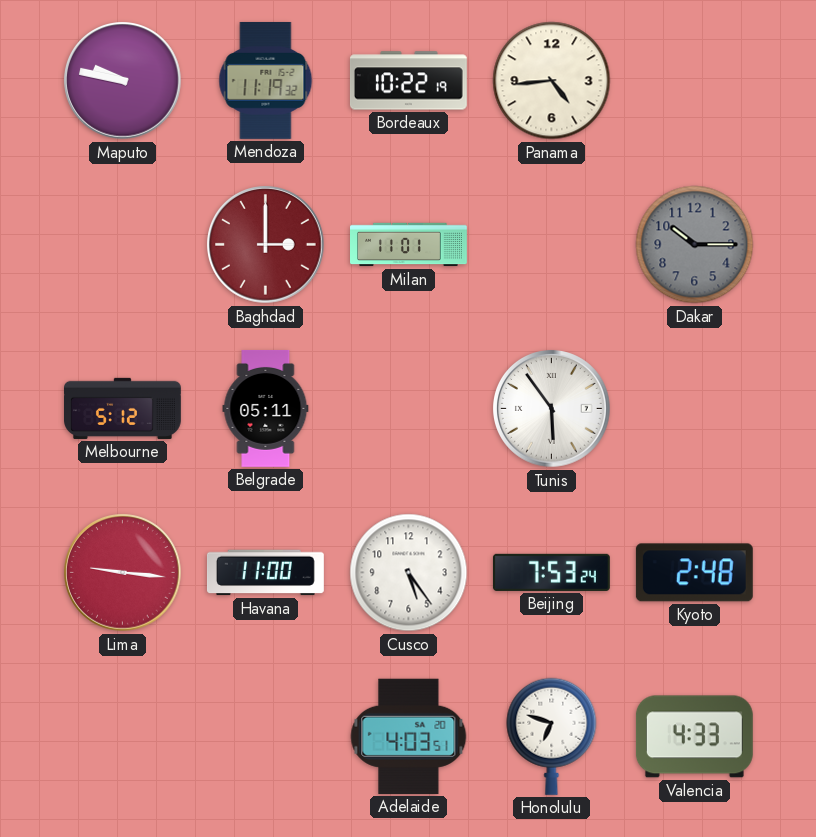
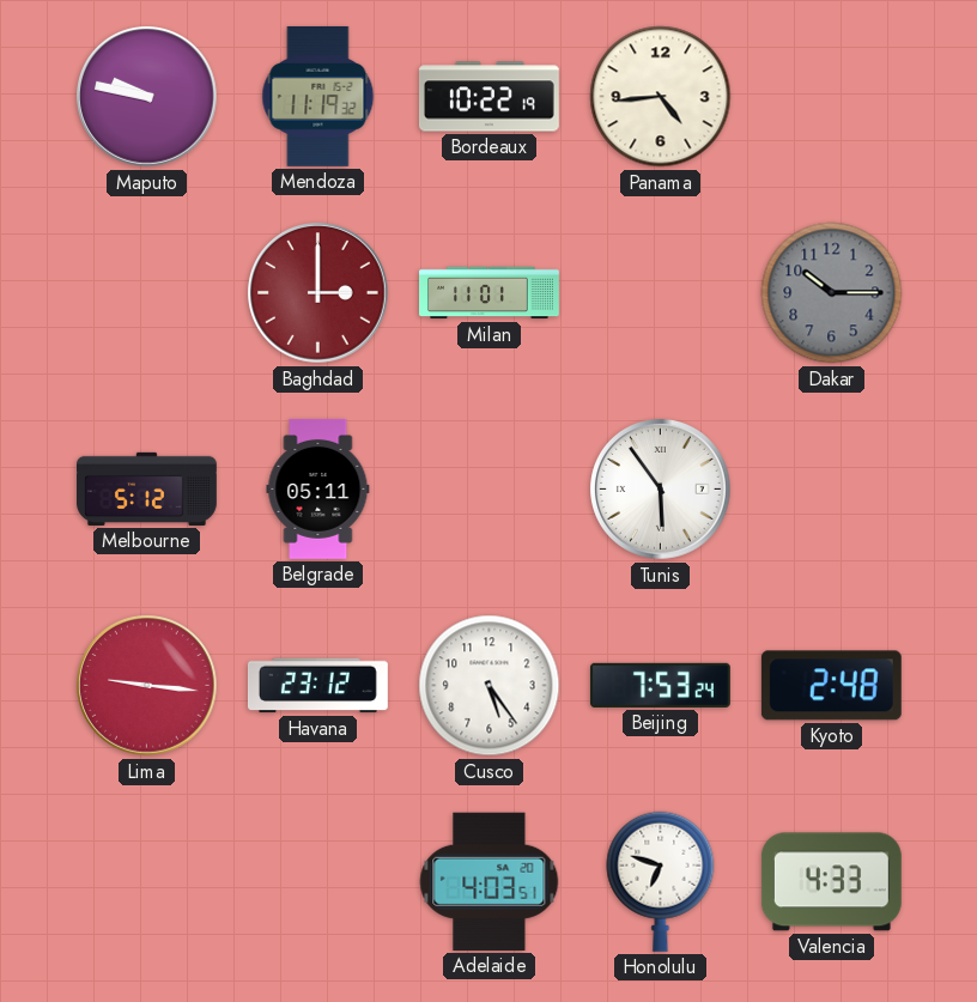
Havana: 11:00 -> 23:12
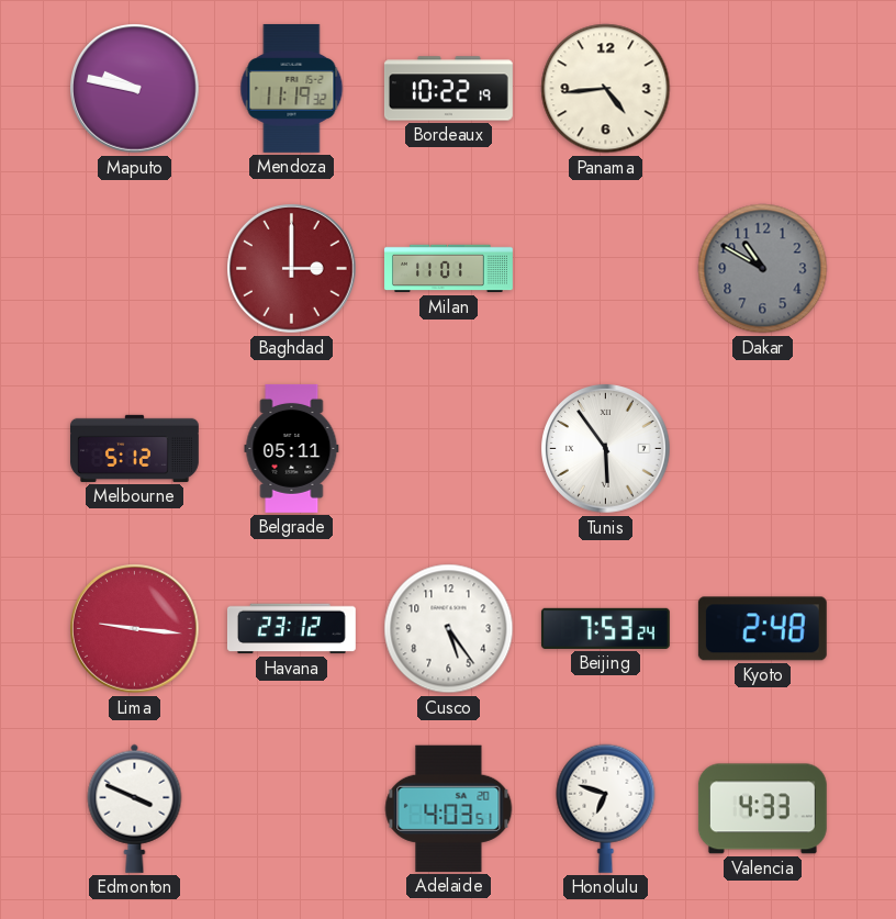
Dakar: 10:15 -> 10:50
Edmonton: none -> 3:49
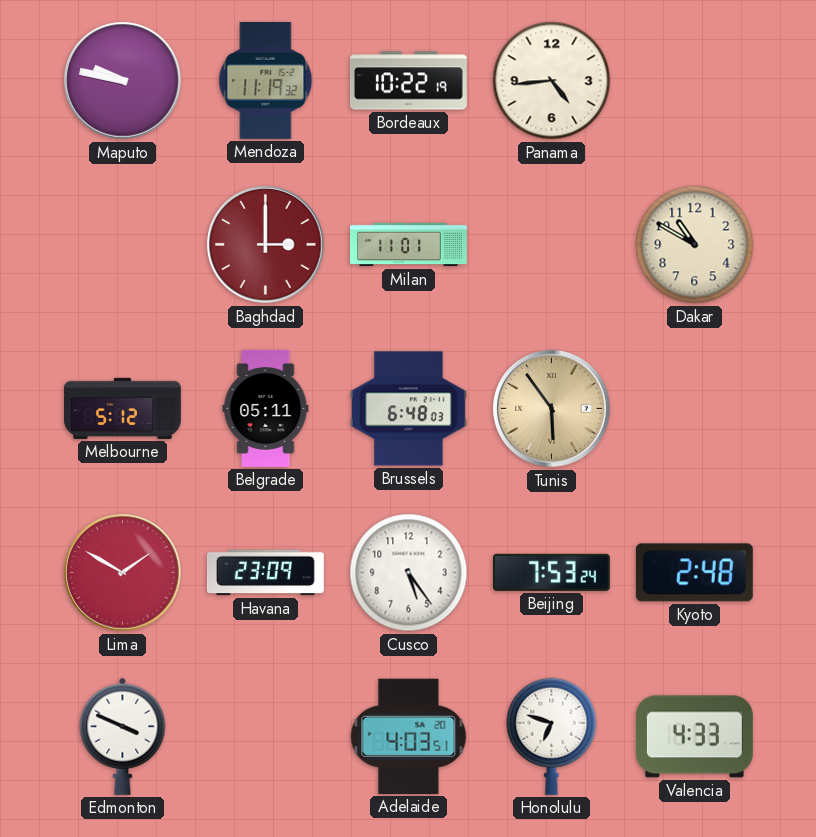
Dakar dial: grey -> cream
Brussels: none -> 6:48
Tunis dial: white -> champagne
Lima: 9:16 -> 1:50
Havana: 23:12 -> 23:09
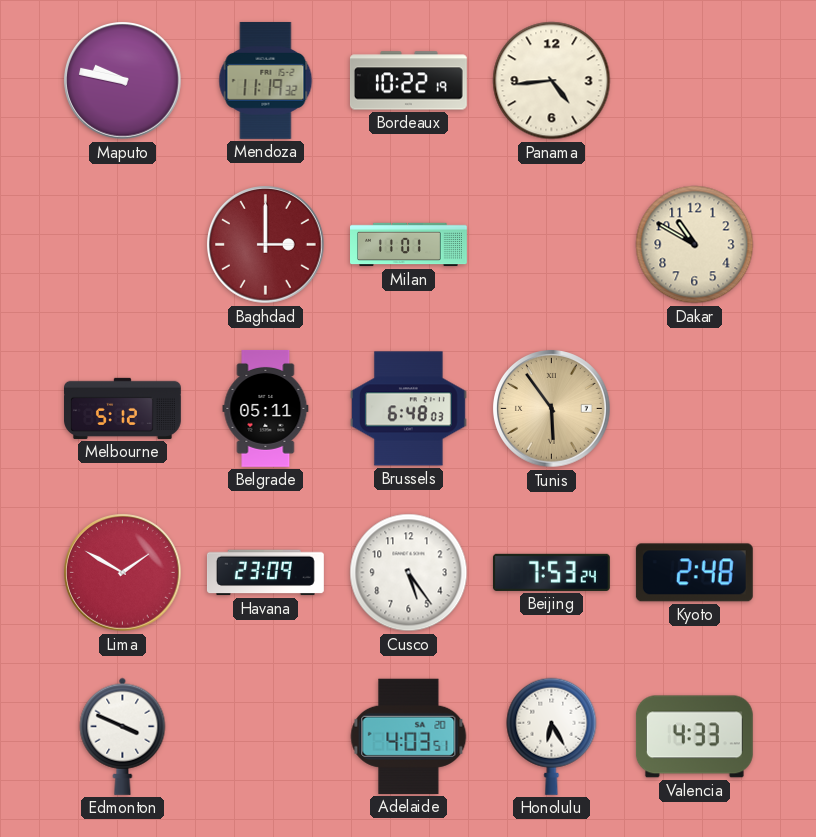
Honolulu: 6:48 -> 6:25
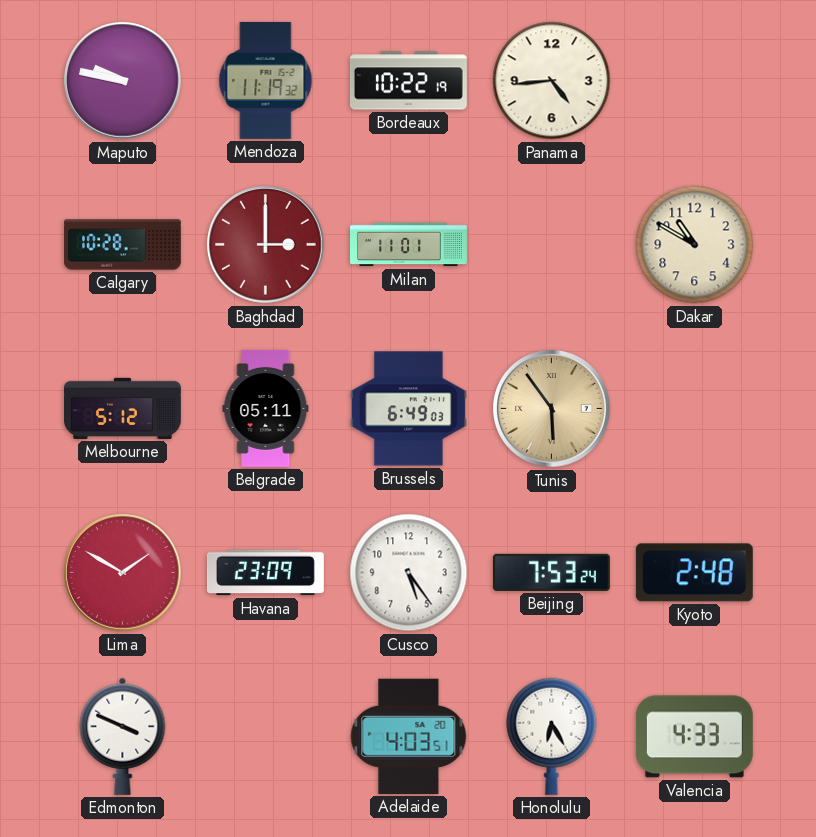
Calgary: none -> 10:28
Brussels: 6:48 -> 6:49
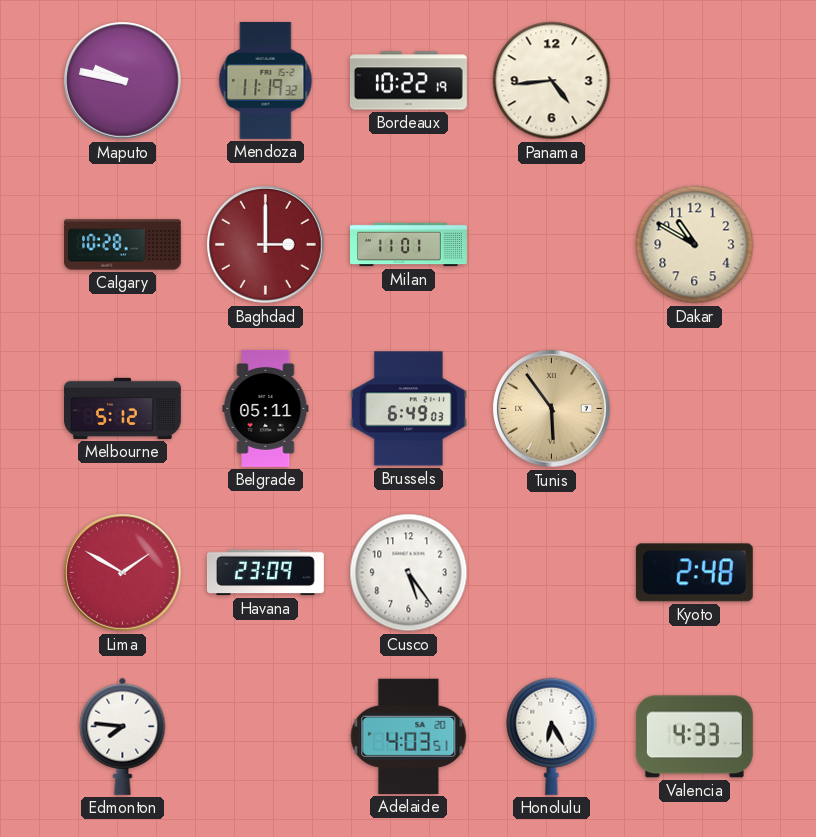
Beijing: 7:53 -> none
Edmonton: 3:49 -> 7:46
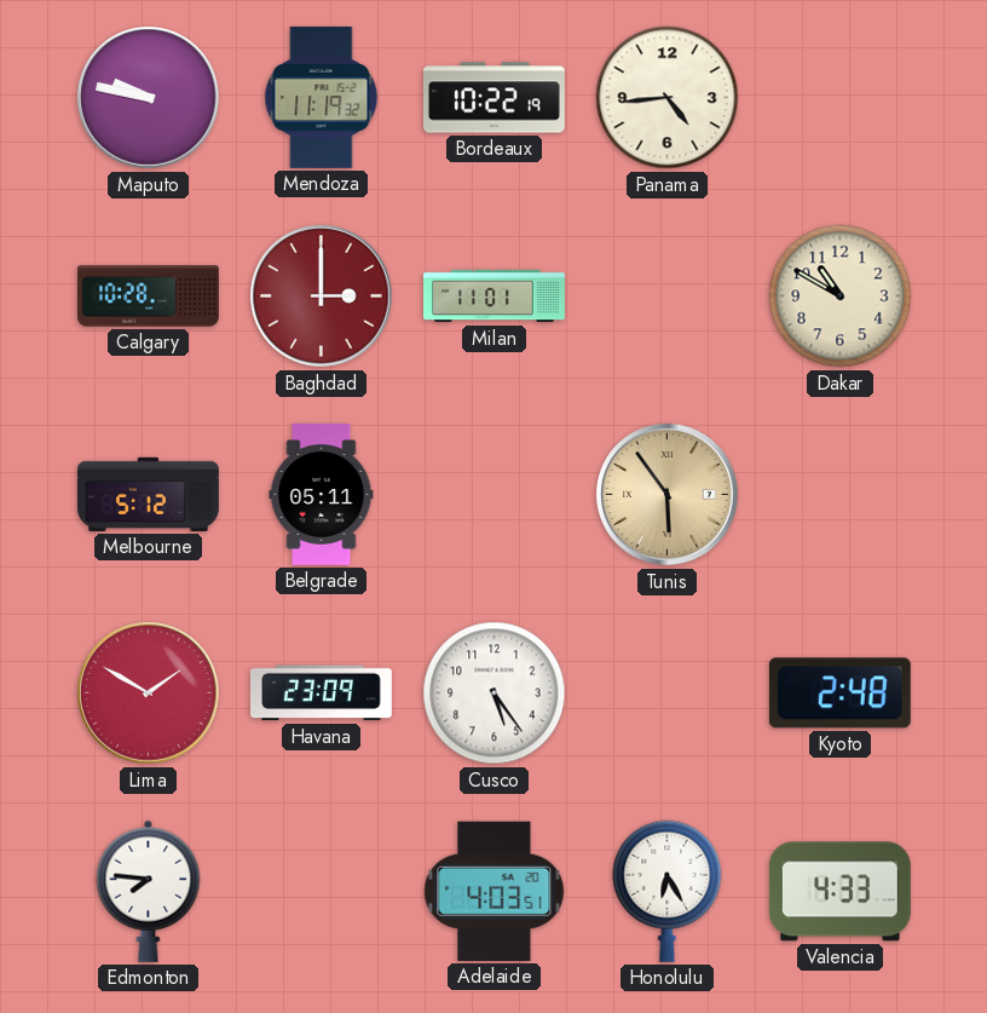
Brussels: 6:49 -> none
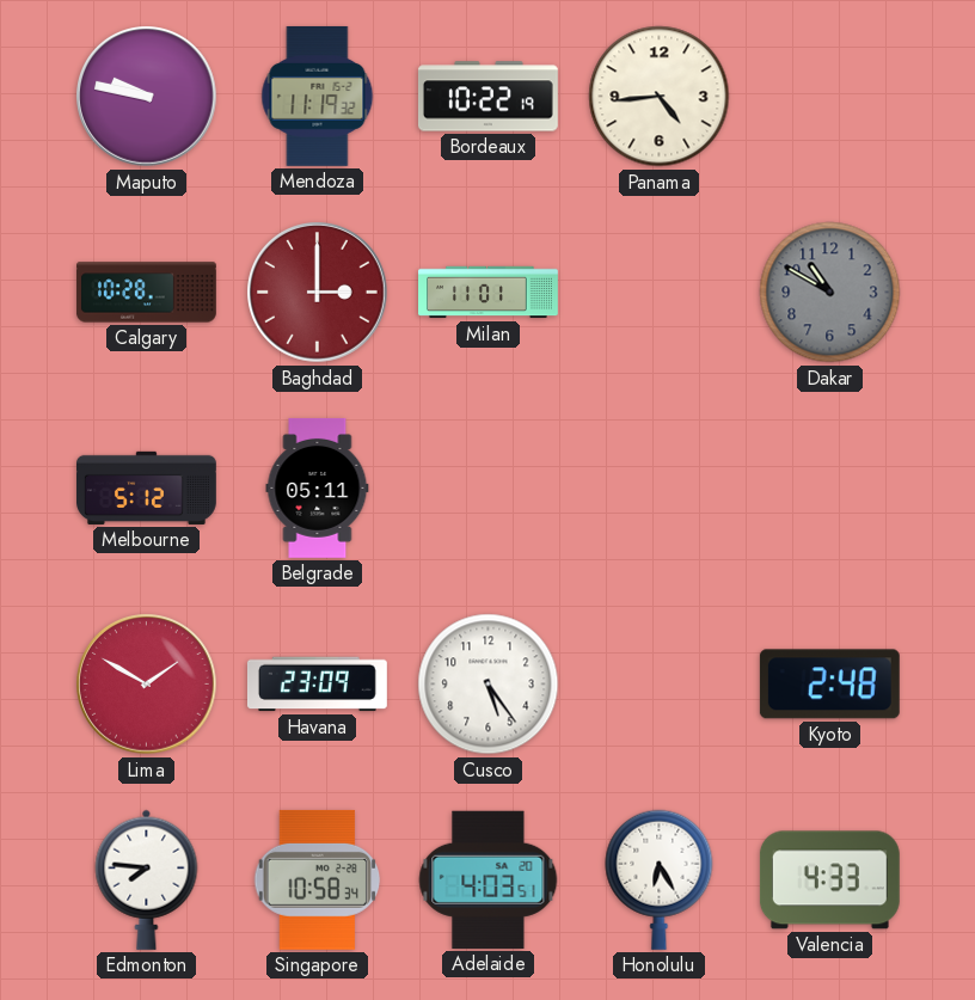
Dakar dial: cream -> grey
Tunis: 5:54 -> none
Singapore: none -> 10:58
